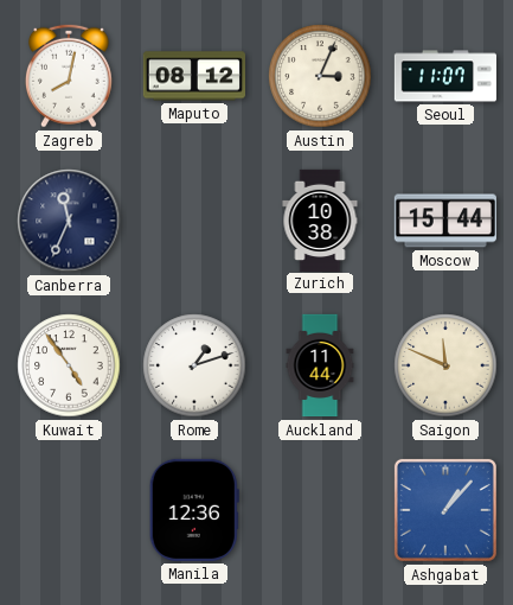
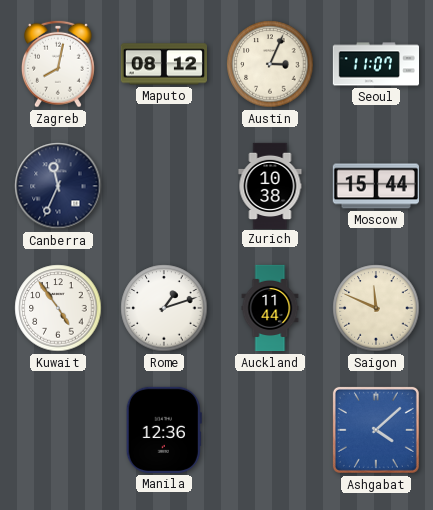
Ashgabat: 1:07 -> 4:08
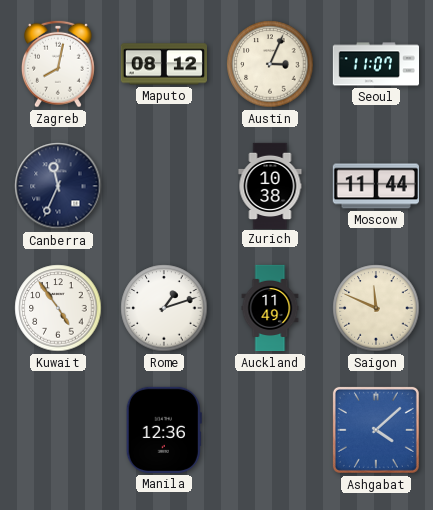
Moscow: 15:44 -> 11:44
Auckland: 11:44 -> 11:49
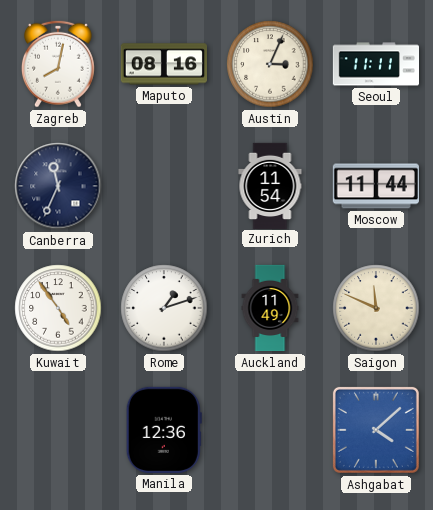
Maputo: 08:12 -> 08:16
Seoul: 11:07 -> 11:11
Zurich: 10:38 -> 11:54
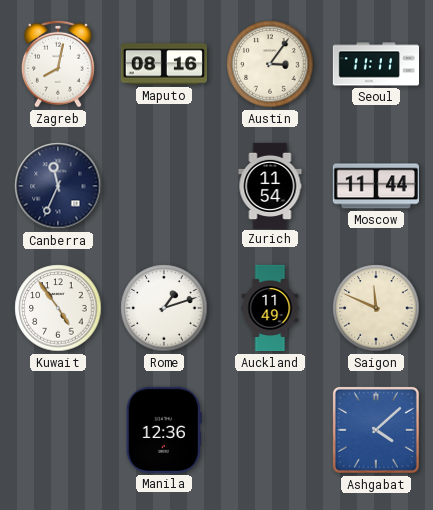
Austin: 3:04 -> 3:06
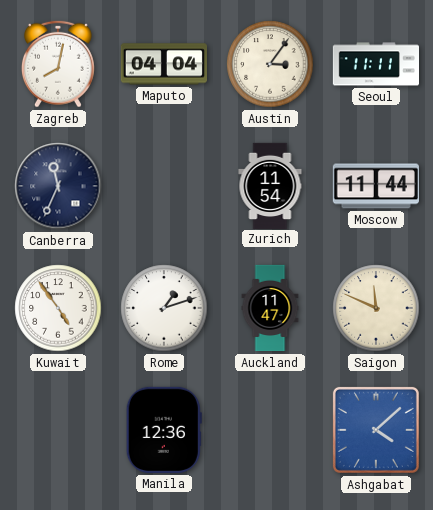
Maputo: 08:16 -> 04:04
Auckland: 11:49 -> 11:47
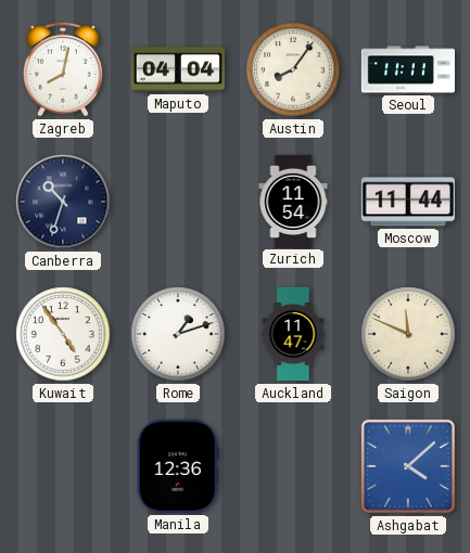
Austin: 3:06 -> 8:06
Canberra: 11:34 -> 10:33
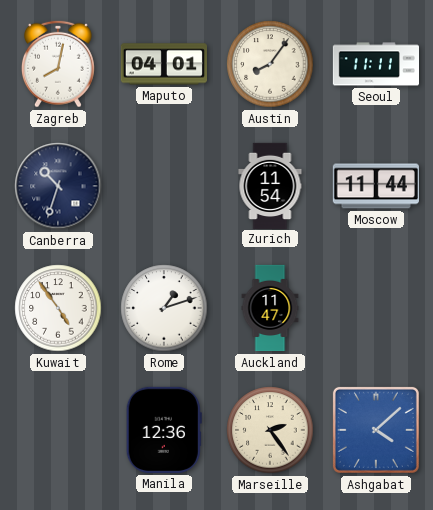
Maputo: 04:04 -> 04:01
Saigon: 11:49 -> none
Marseille: none -> 2:24
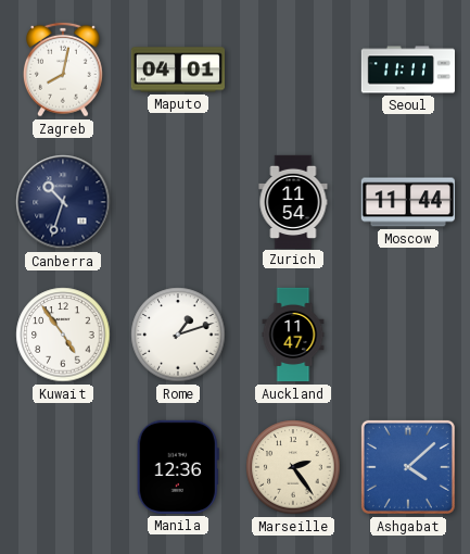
Austin: 8:06 -> none
